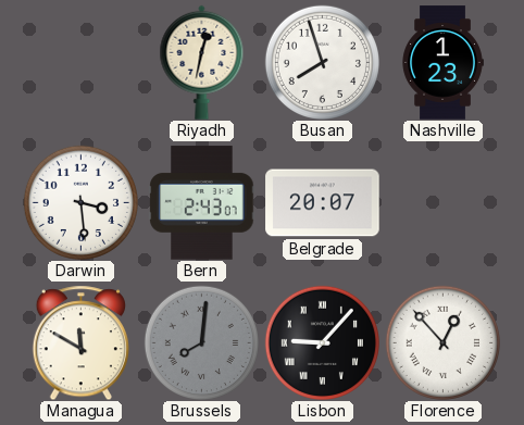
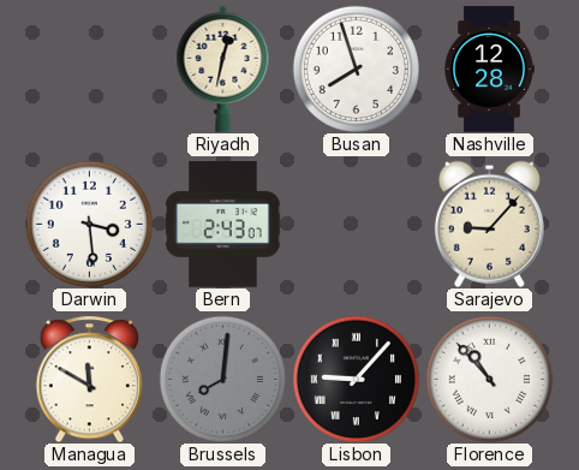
Nashville: 1:23 -> 12:28
Belgrade: 20:07 -> none
Sarajevo: none -> 9:07
Florence: 12:53 -> 10:53
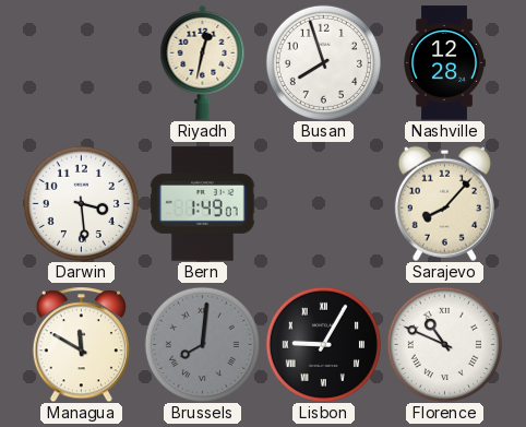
Bern: 2:43 -> 1:49
Sarajevo: 9:07 -> 8:07
Lisbon: 9:07 -> 9:05
Florence: 10:53 -> 10:49
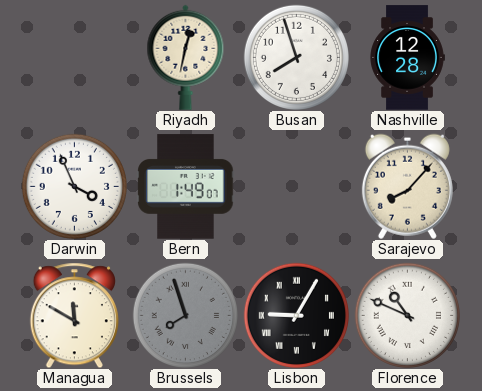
Darwin: 3:29 -> 3:56
Brussels: 8:01 -> 7:57
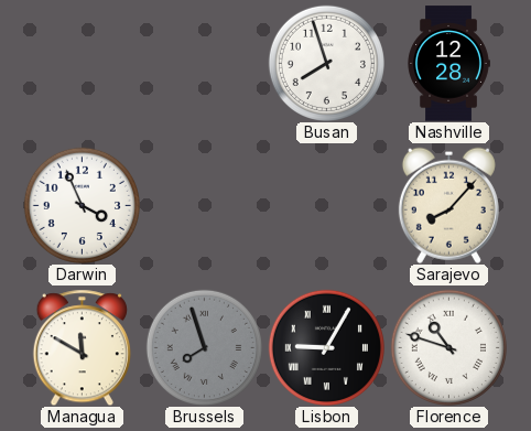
Riyadh: 12:32 -> none
Bern: 1:49 -> none
Florence: 10:49 -> 10:48
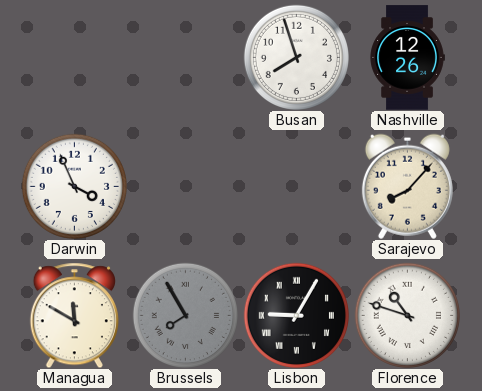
Nashville: 12:28 -> 12:26
Brussels: 7:57 -> 7:55
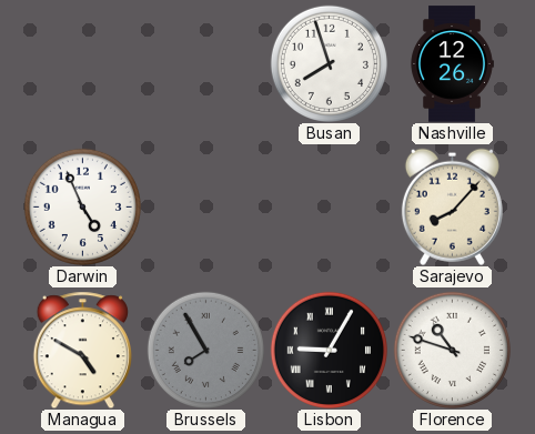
Darwin: 3:56 -> 4:56
Managua: 11:50 -> 4:50
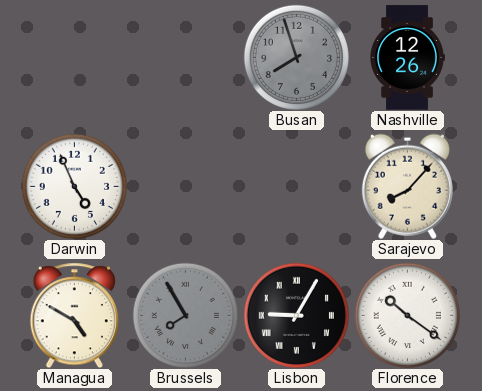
Busan dial: white -> grey
Florence: 10:48 -> 10:21
